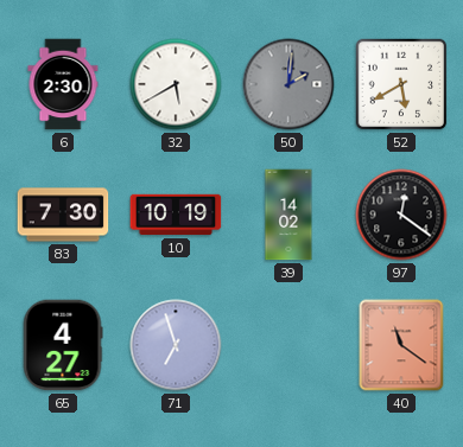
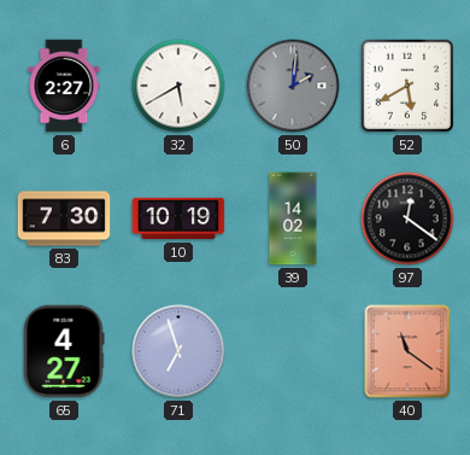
6: 2:30 -> 2:27
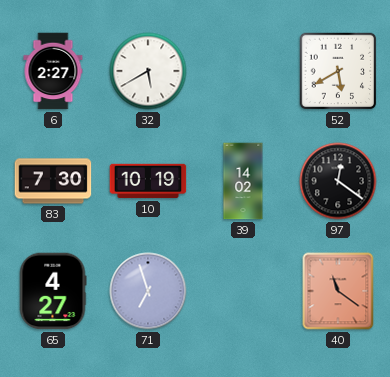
50: 2:01 -> none
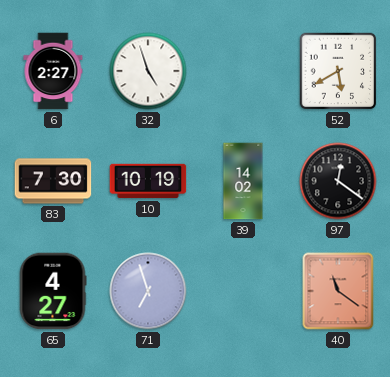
32: 5:40 -> 4:57
